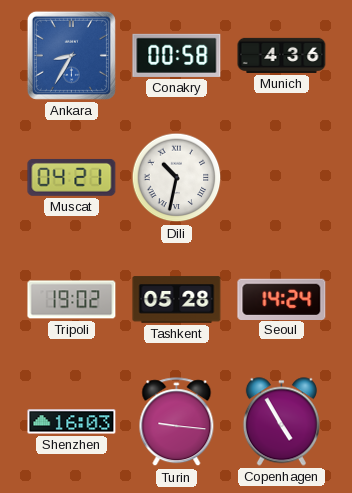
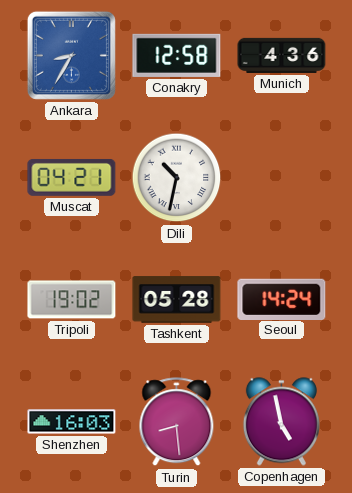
Conakry: 00:58 -> 12:58
Turin: 9:16 -> 8:29
Copenhagen: 4:55 -> 4:58
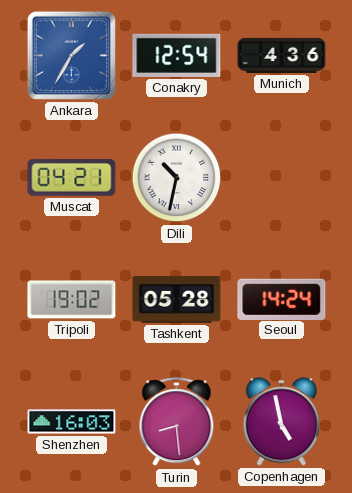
Ankara: 8:35 -> 1:35
Conakry: 12:58 -> 12:54
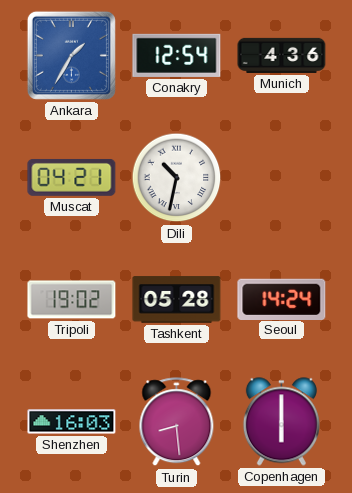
Copenhagen: 4:58 -> 6:00
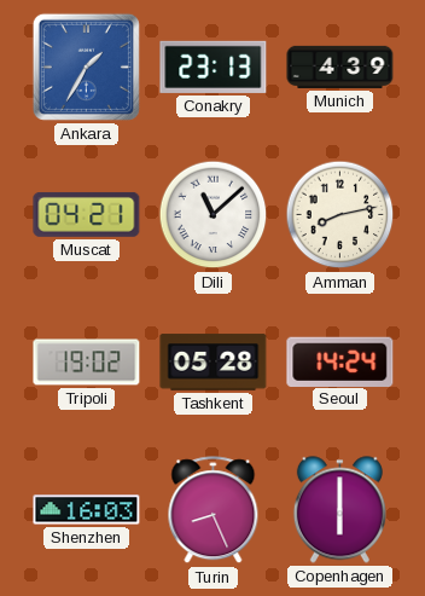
Conakry: 12:54 -> 23:13
Munich: 4:36 -> 4:39
Dili: 10:32 -> 11:08
Amman: none -> 8:13
Turin: 8:29 -> 8:26
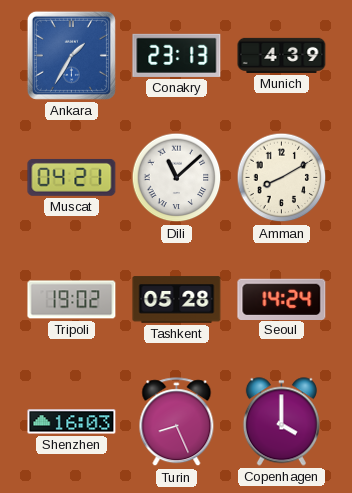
Amman: 8:13 -> 8:10
Copenhagen: 6:00 -> 4:00
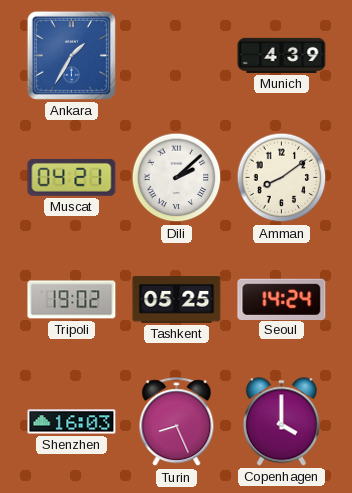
Conakry: 23:13 -> none
Dili: 11:08 -> 2:08
Amman: 8:10 -> 8:09
Tashkent: 05:28 -> 05:25
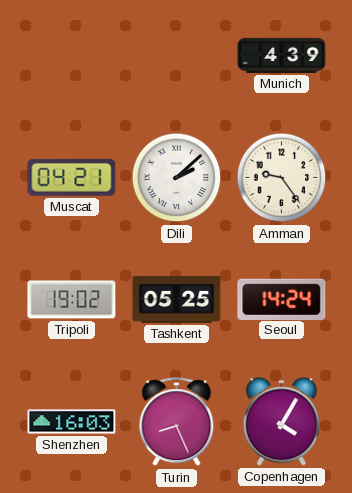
Ankara: 1:35 -> none
Amman: 8:09 -> 9:24
Copenhagen: 4:00 -> 4:05
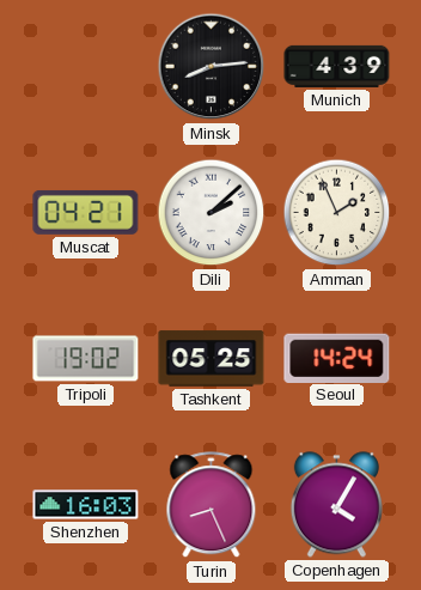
Minsk: none -> 8:14
Amman: 9:24 -> 1:56
